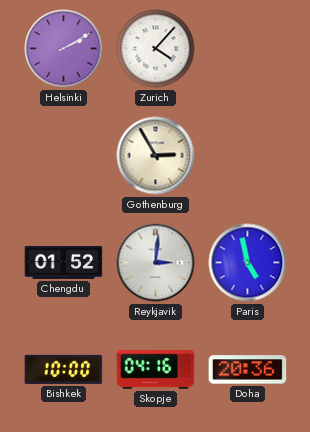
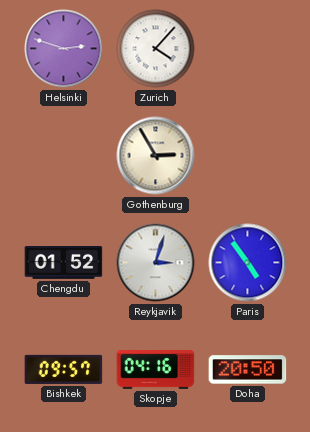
Helsinki: 2:10 -> 2:48
Reykjavik: 3:01 -> 3:03
Paris: 4:58 -> 4:54
Bishkek: 10:00 -> 09:57
Doha: 20:36 -> 20:50
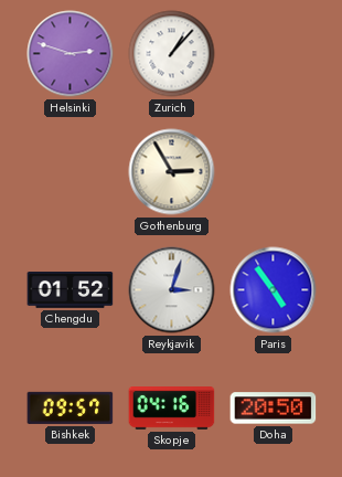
Zurich: 4:07 -> 1:07
